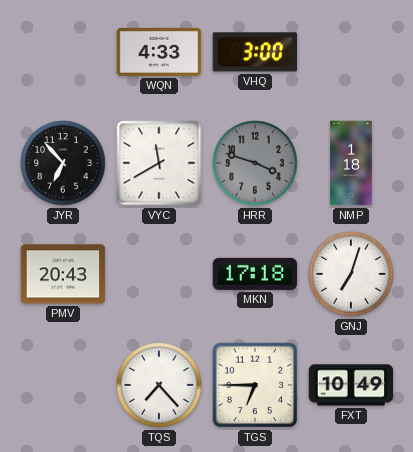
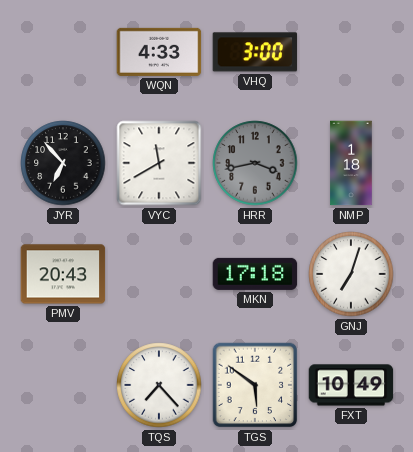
HRR: 3:48 -> 3:43
TGS: 6:45 -> 5:51
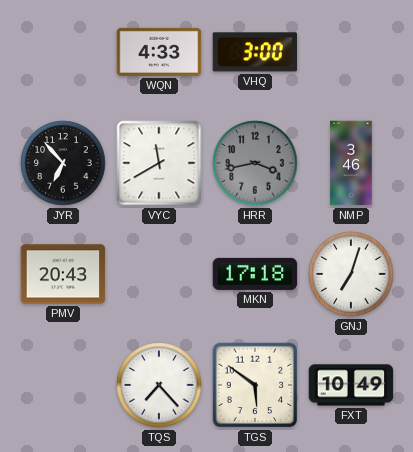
NMP: 1:18 -> 3:46
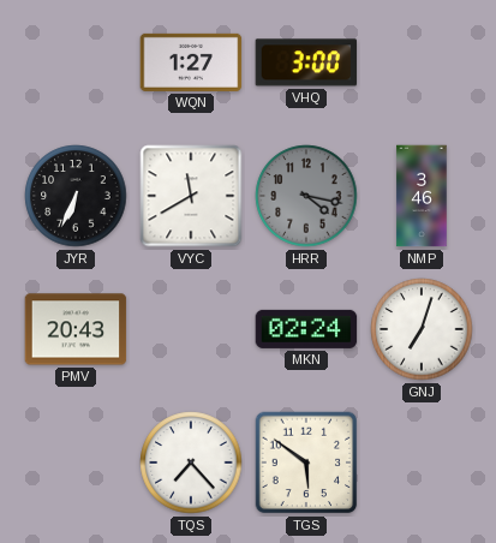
WQN: 4:33 -> 1:27
JYR: 6:53 -> 6:34
HRR: 3:43 -> 4:17
MKN: 17:18 -> 02:24
FXT: 10:49 -> none
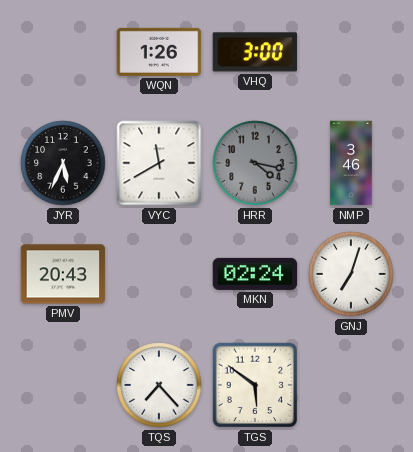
WQN: 1:27 -> 1:26
JYR: 6:34 -> 5:34
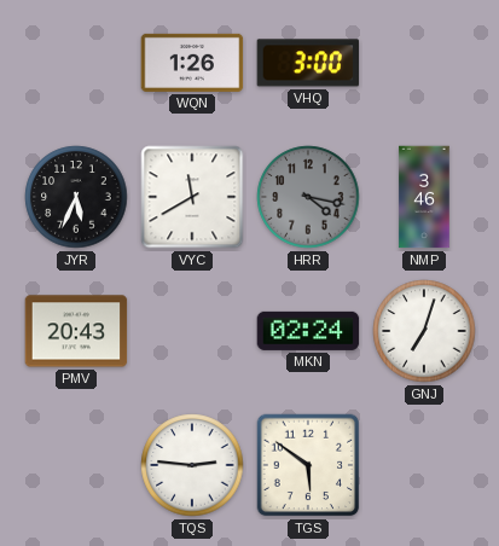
TQS: 7:23 -> 2:46
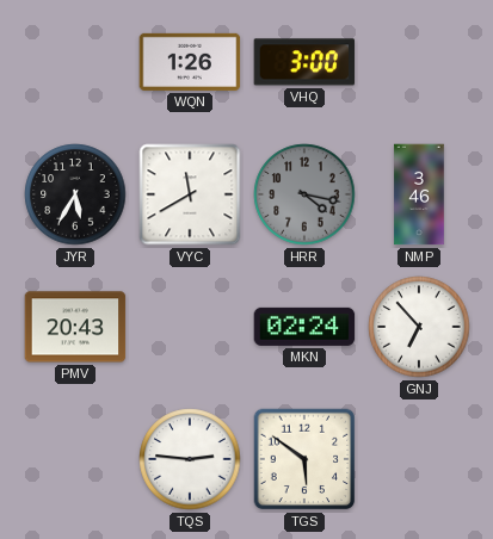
JYR: 5:34 -> 5:35
GNJ: 7:03 -> 6:53
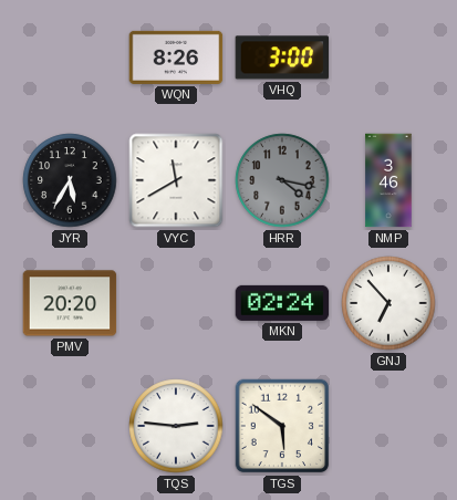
WQN: 1:26 -> 8:26
PMV: 20:43 -> 20:20
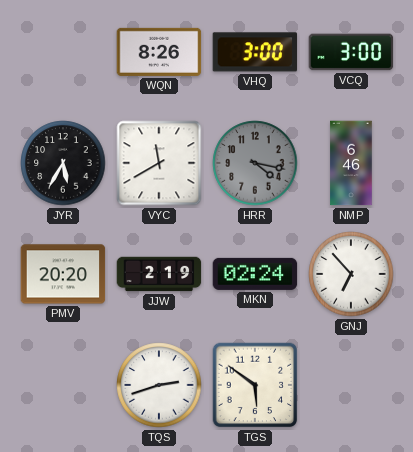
VCQ: none -> 3:00
NMP: 3:46 -> 6:46
JJW: none -> 2:19
TQS: 2:46 -> 2:42
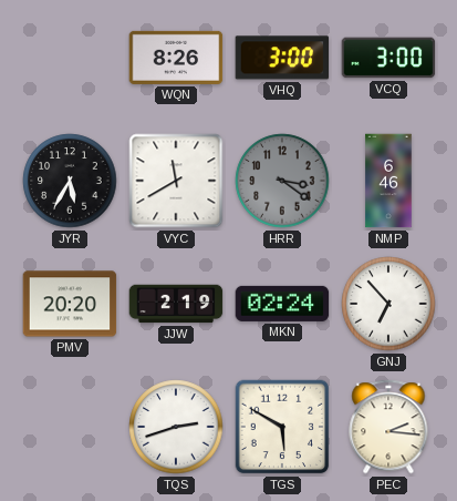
HRR: 4:17 -> 3:21
TGS: 5:51 -> 5:50
PEC: none -> 2:16
